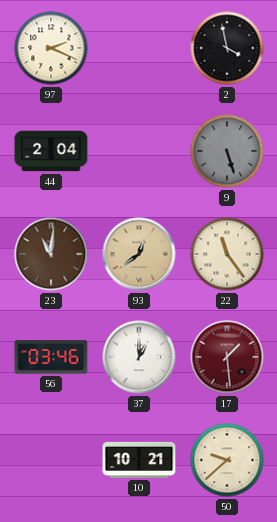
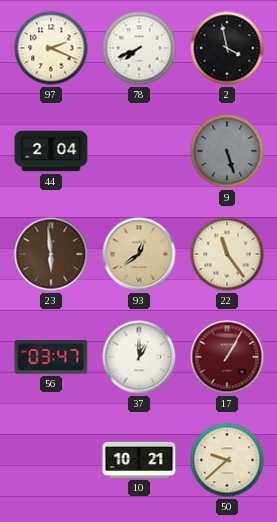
78: none -> 7:41
23: 11:01 -> 5:59
56: 03:46 -> 03:47
17: 1:29 -> 1:05
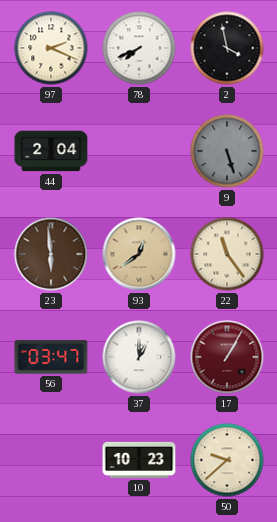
10: 10:21 -> 10:23
